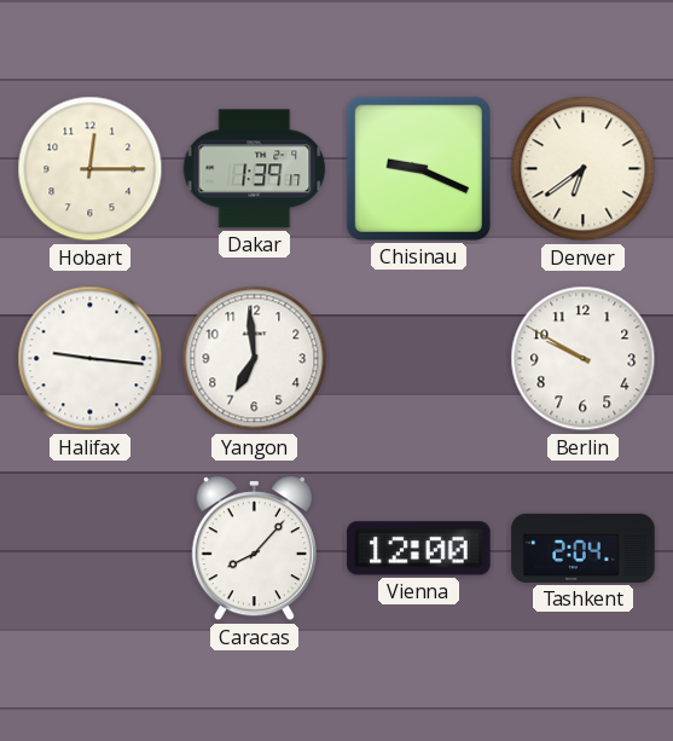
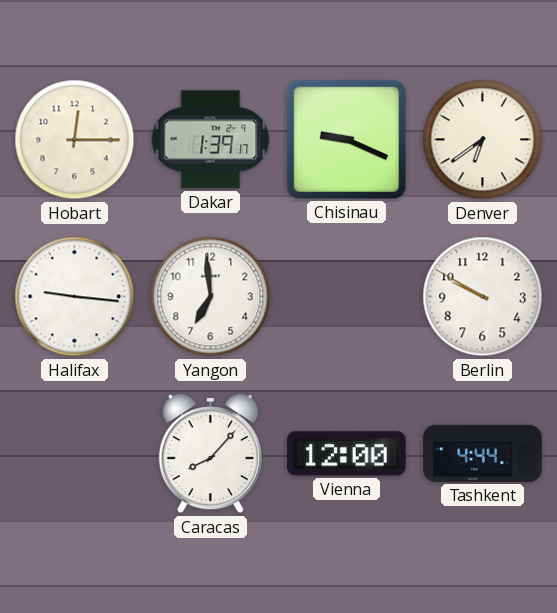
Tashkent: 2:04 -> 4:44
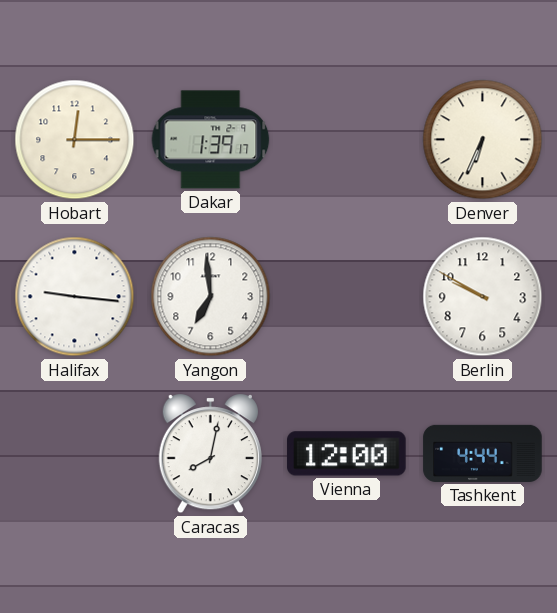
Chisinau: 9:19 -> none
Denver: 6:39 -> 6:34
Caracas: 8:07 -> 8:02
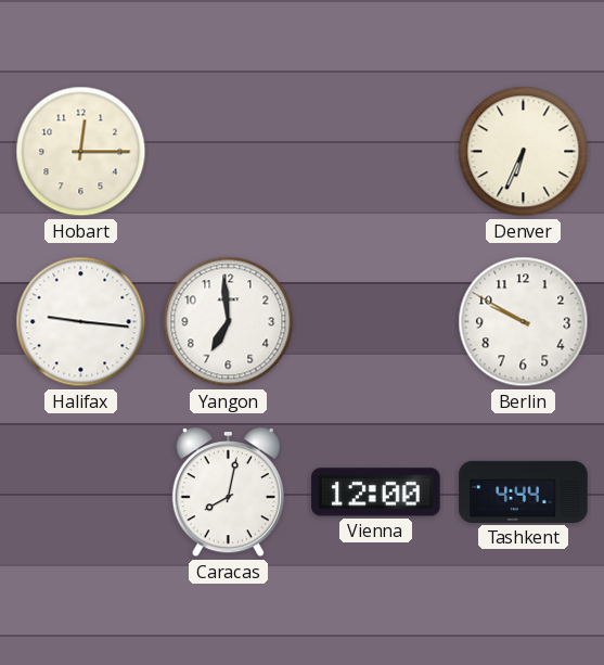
Dakar: 1:39 -> none
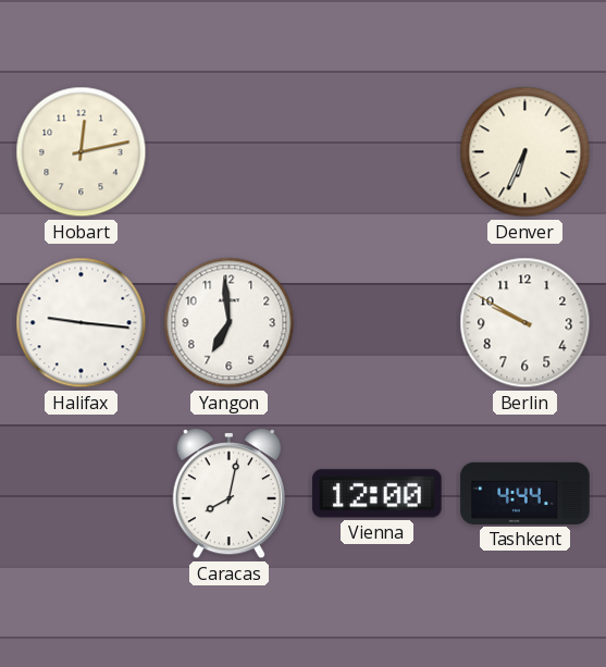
Hobart: 12:15 -> 12:13
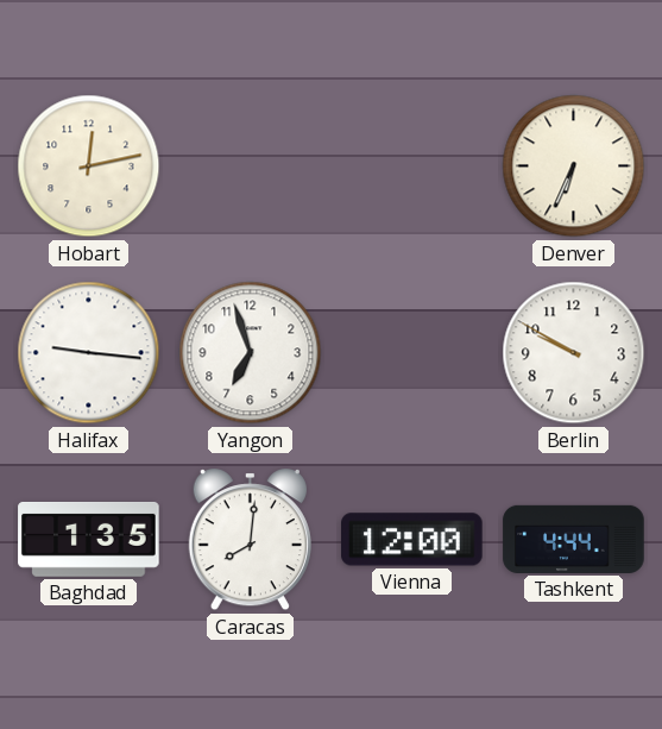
Yangon: 6:59 -> 6:57
Baghdad: none -> 1:35
Caracas: 8:02 -> 8:01
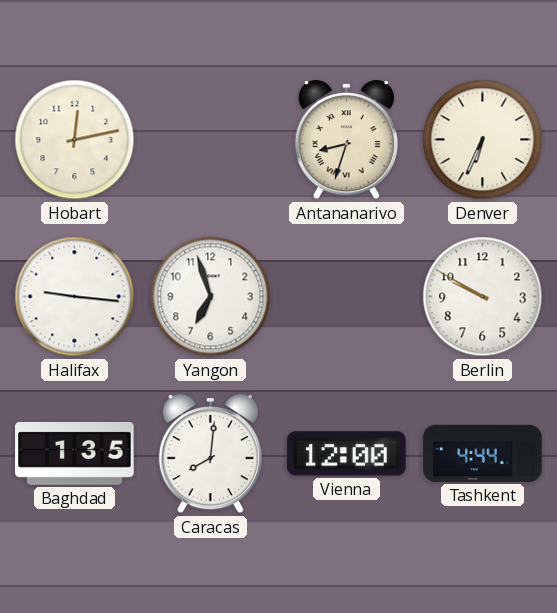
Antananarivo: none -> 8:33
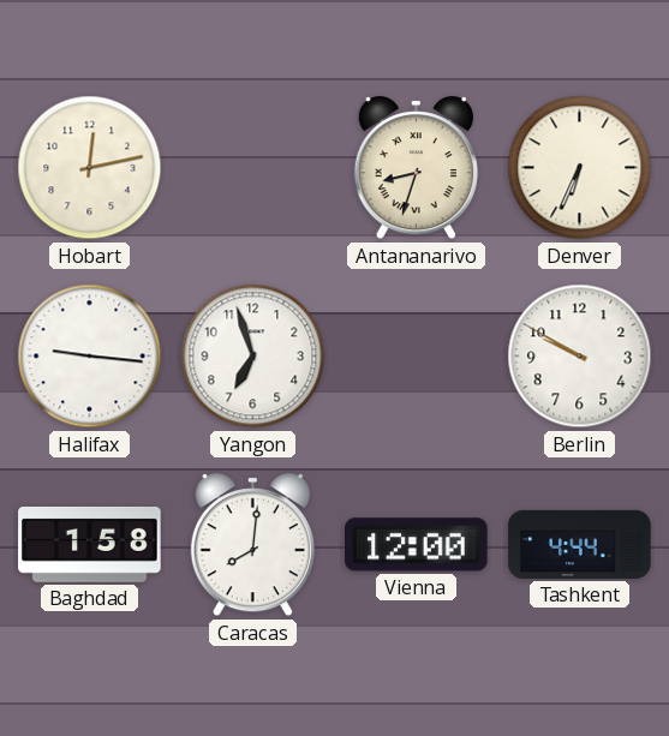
Baghdad: 1:35 -> 1:58
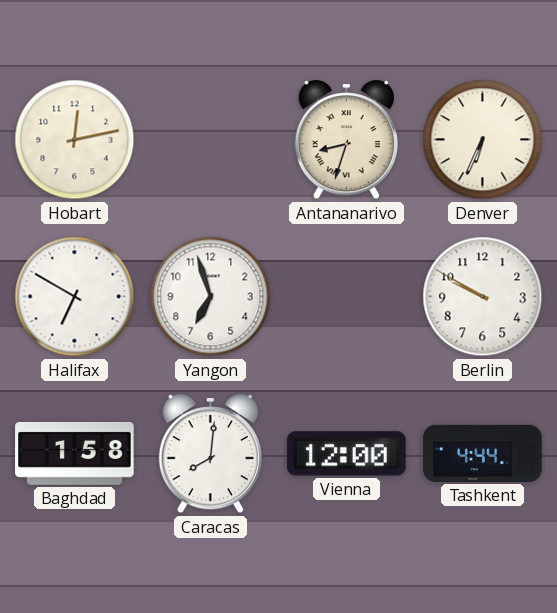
Halifax: 9:16 -> 6:50
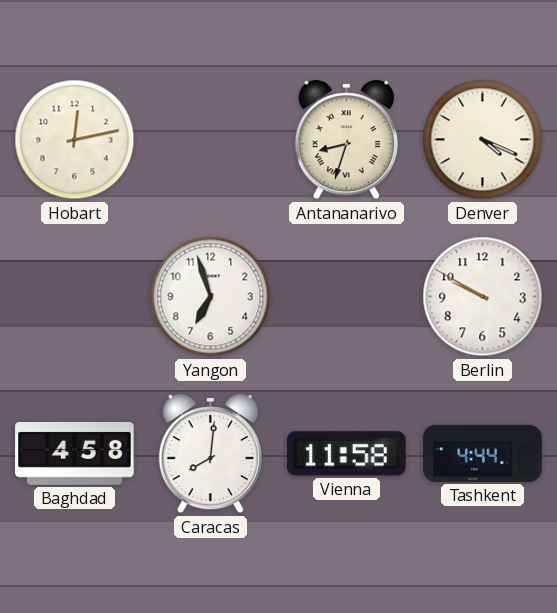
Denver: 6:34 -> 4:19
Halifax: 6:50 -> none
Baghdad: 1:58 -> 4:58
Vienna: 12:00 -> 11:58
